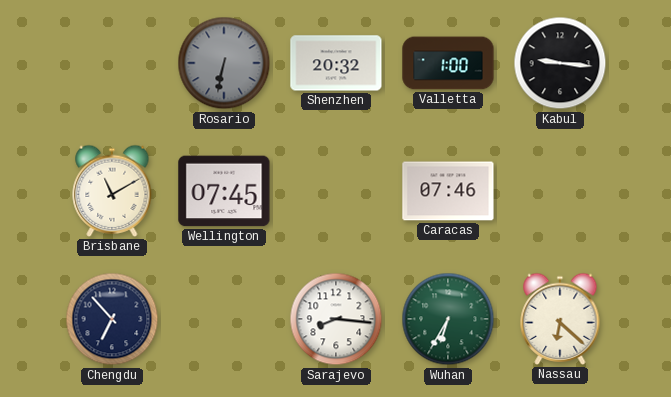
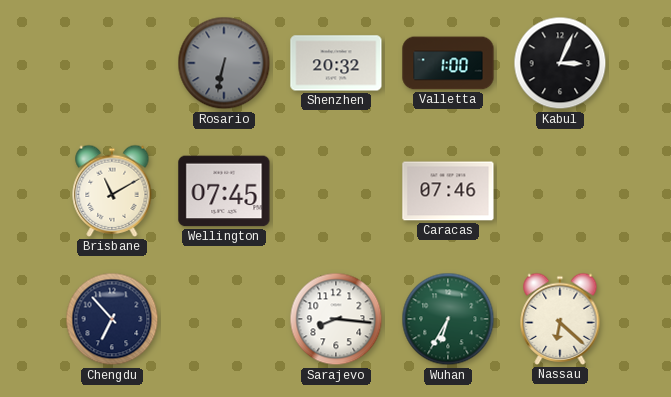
Kabul: 9:16 -> 3:04
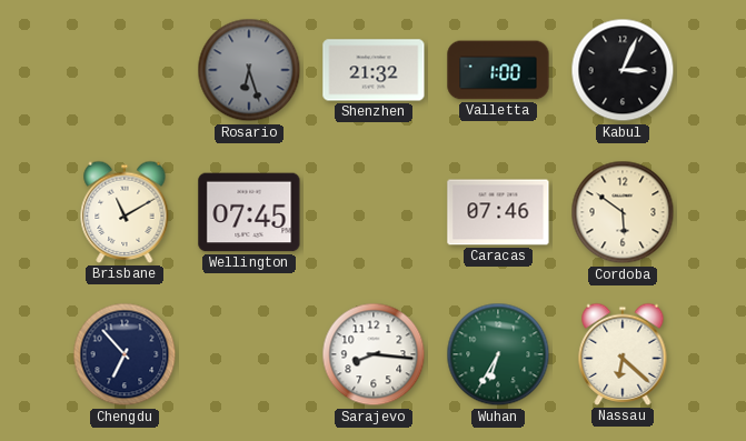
Rosario: 6:32 -> 6:27
Shenzhen: 20:32 -> 21:32
Cordoba: none -> 5:51
